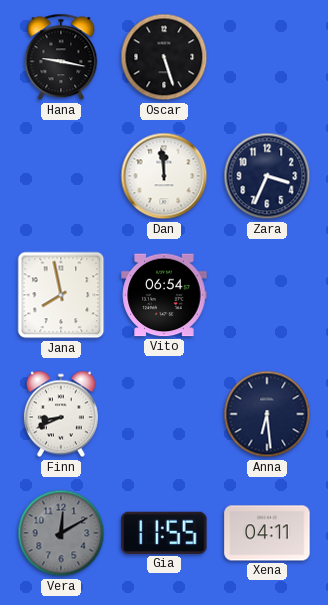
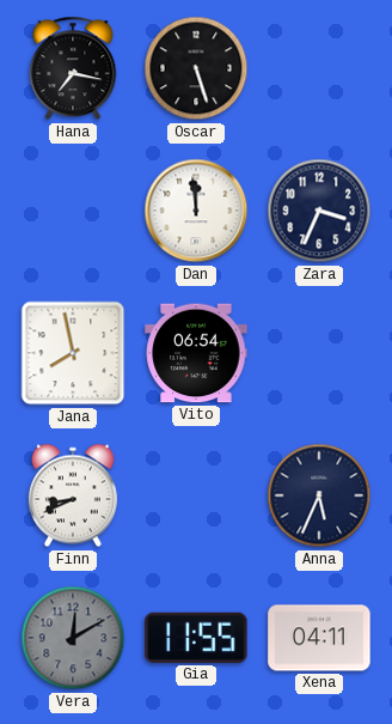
Hana: 9:17 -> 7:17
Anna: 6:29 -> 5:34
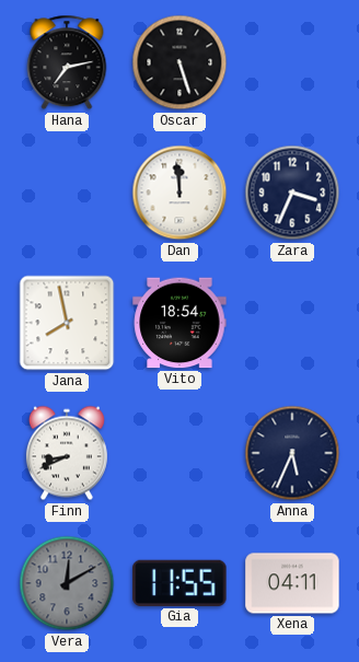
Hana: 7:17 -> 7:13
Vito: 06:54 -> 18:54
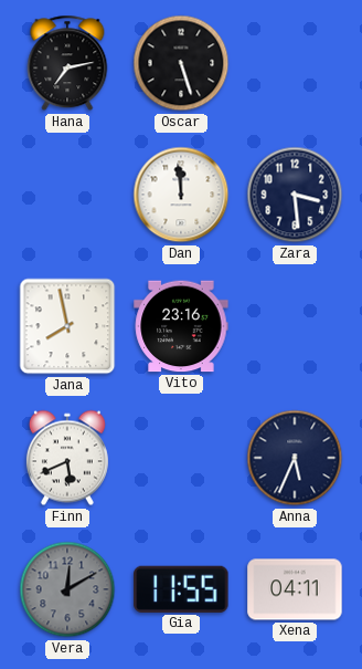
Zara: 3:34 -> 3:29
Vito: 18:54 -> 23:16
Finn: 8:41 -> 5:41
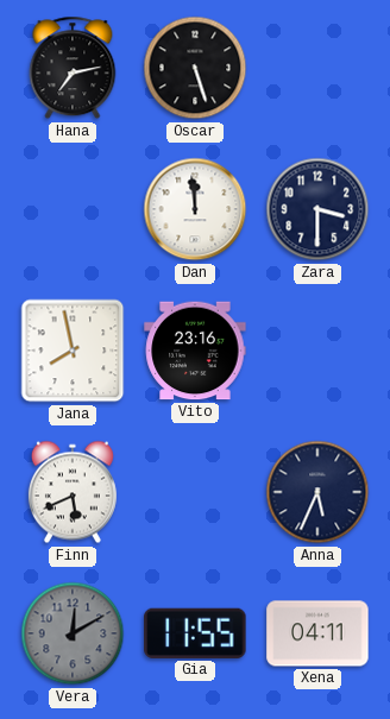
Zara: 3:29 -> 3:30
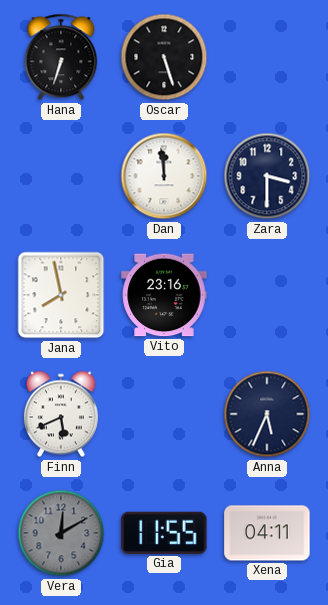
Hana: 7:13 -> 6:33
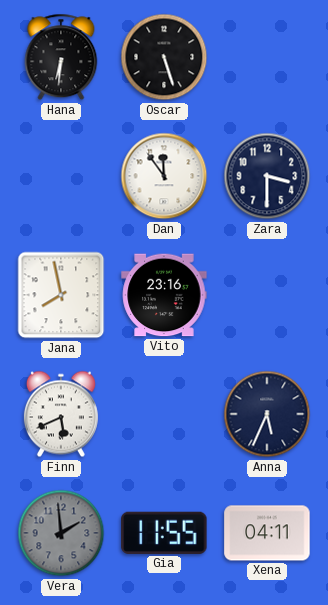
Hana: 6:33 -> 6:31
Dan: 11:59 -> 11:54
Vera: 12:10 -> 1:59
